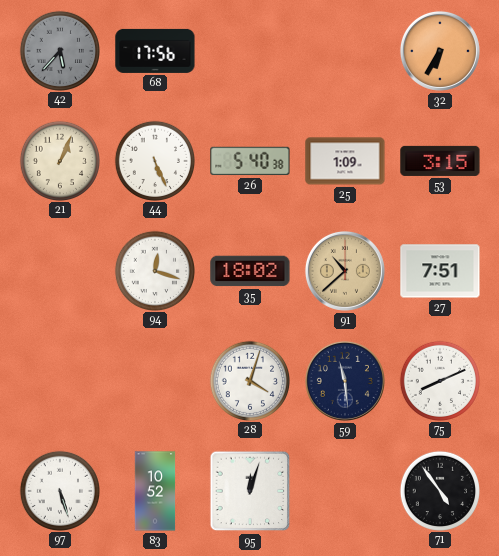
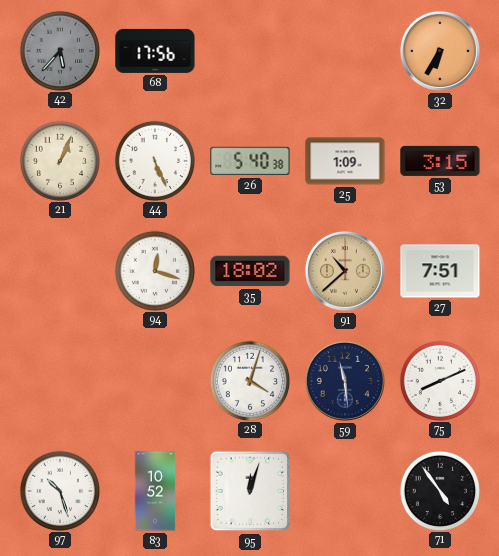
97: 5:27 -> 10:27
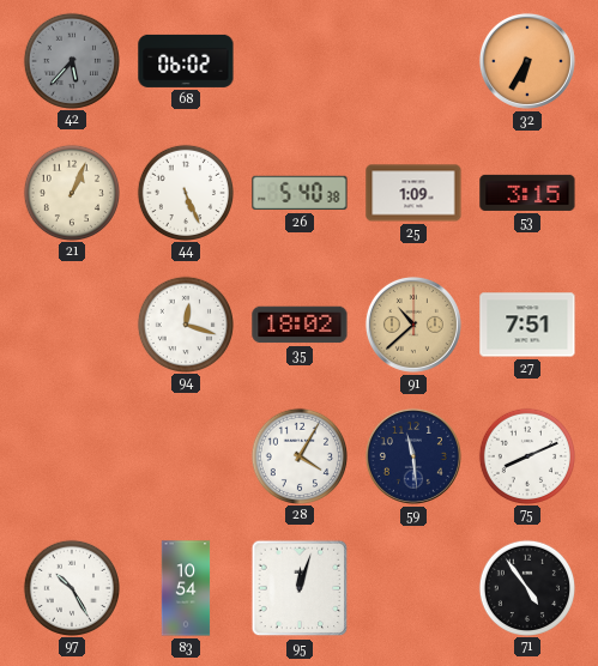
68: 17:56 -> 06:02
28: 4:03 -> 4:05
97: 10:27 -> 10:25
83: 10:52 -> 10:54
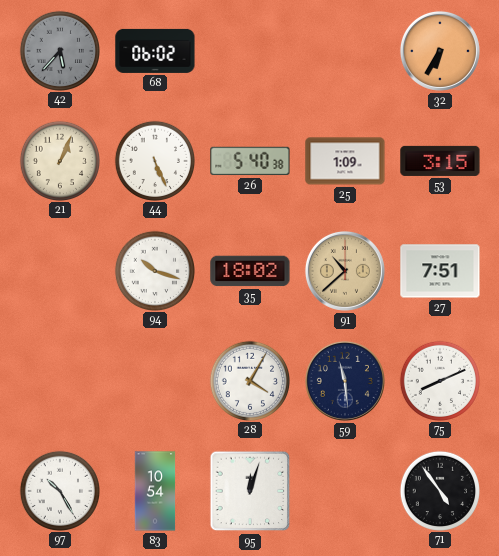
94: 12:18 -> 10:18
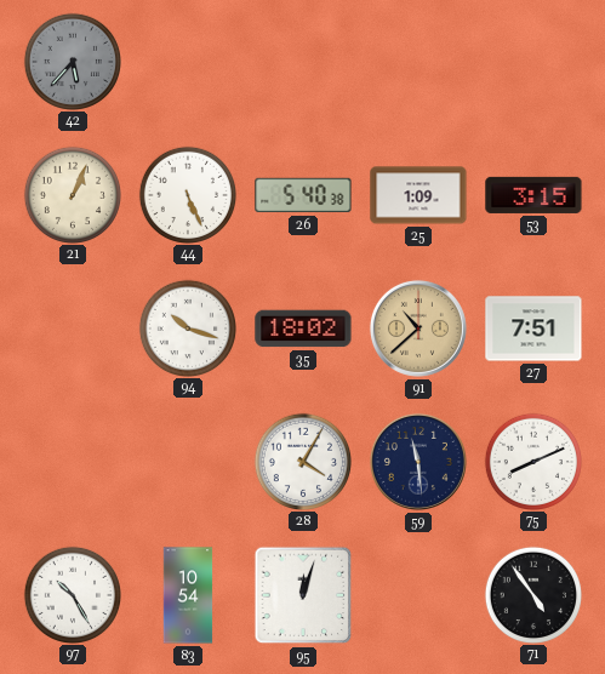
68: 06:02 -> none
32: 6:35 -> none
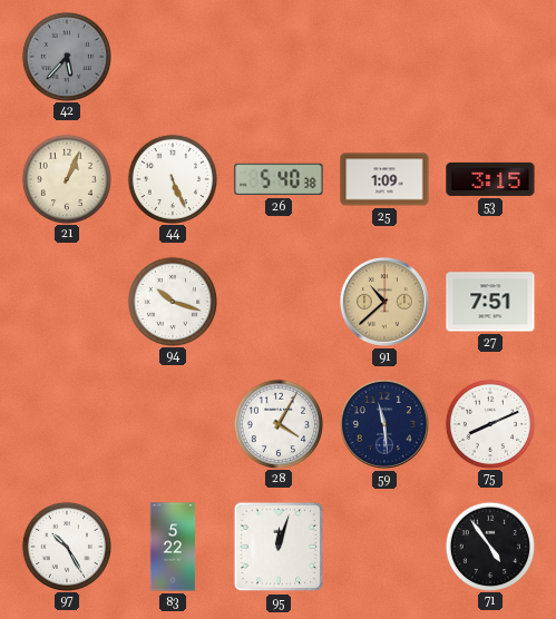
35: 18:02 -> none
83: 10:54 -> 5:22
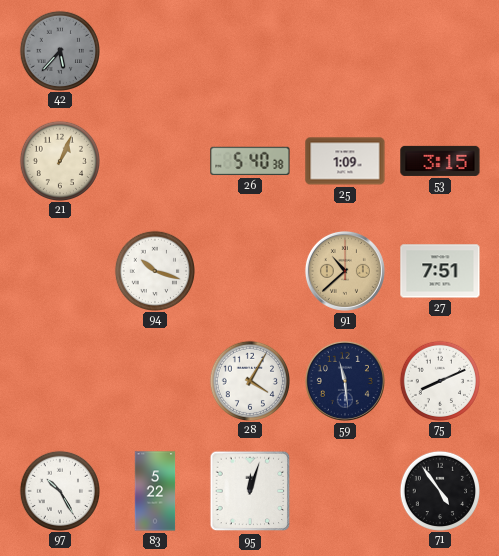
44: 5:26 -> none
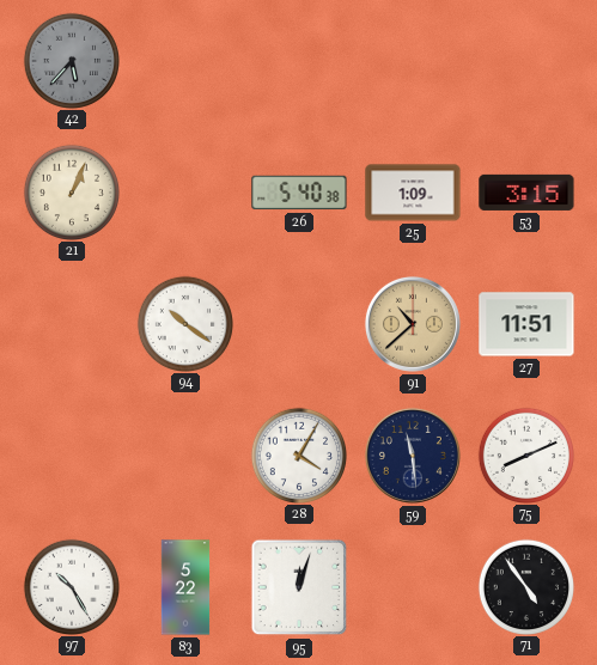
94: 10:18 -> 10:21
27: 7:51 -> 11:51
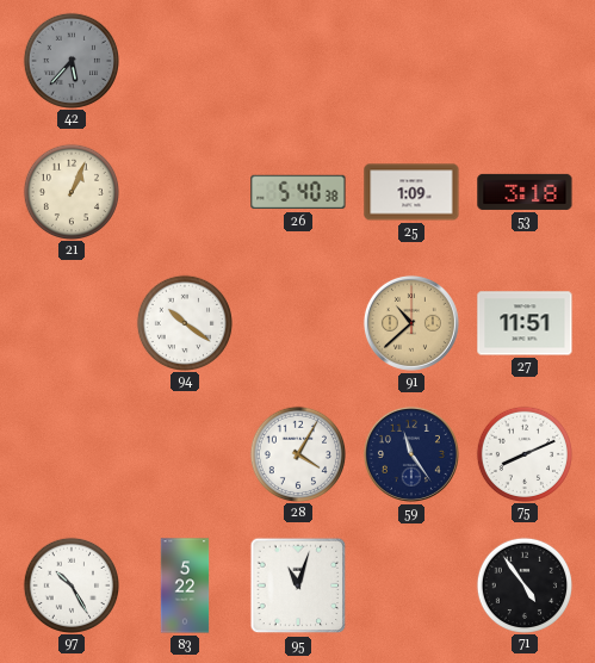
53: 3:15 -> 3:18
59: 11:29 -> 11:24
95: 12:03 -> 11:03
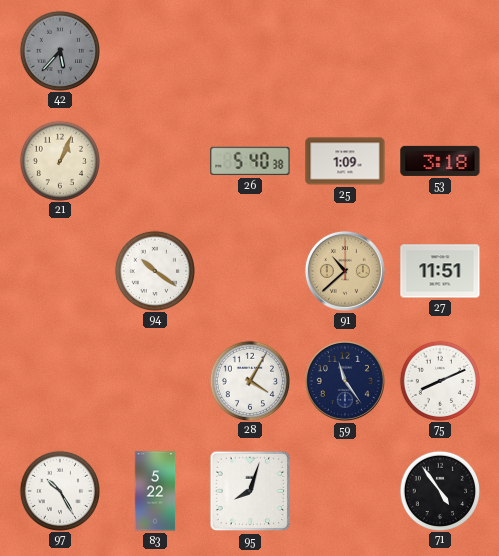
95: 11:03 -> 8:03
